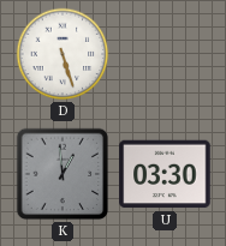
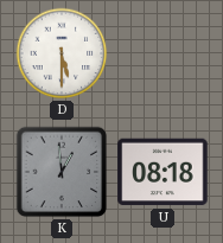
D: 5:27 -> 5:30
U: 03:30 -> 08:18
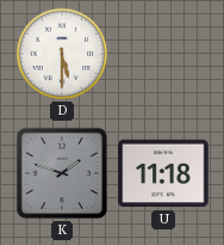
K: 12:59 -> 1:48
U: 08:18 -> 11:18
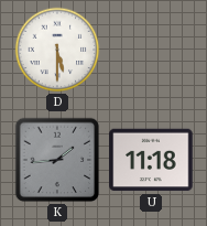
K: 1:48 -> 1:44
